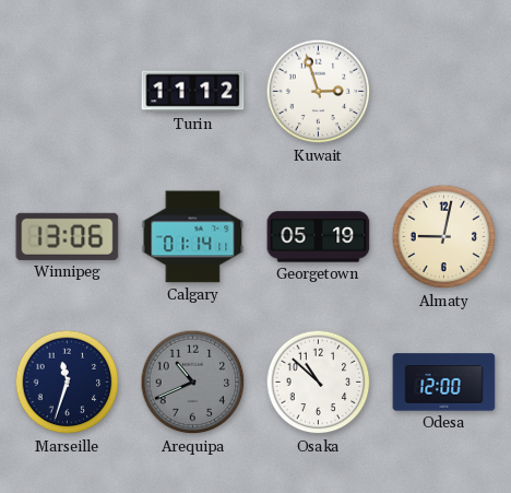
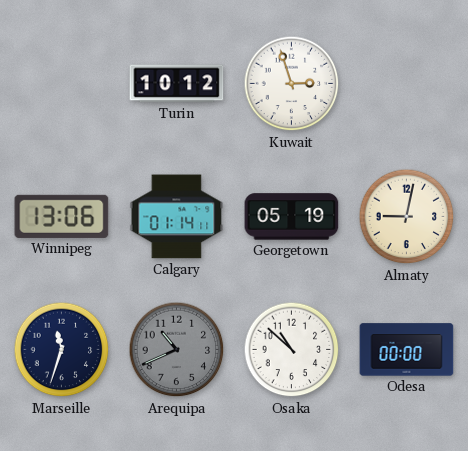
Turin: 11:12 -> 10:12
Odesa: 12:00 -> 00:00
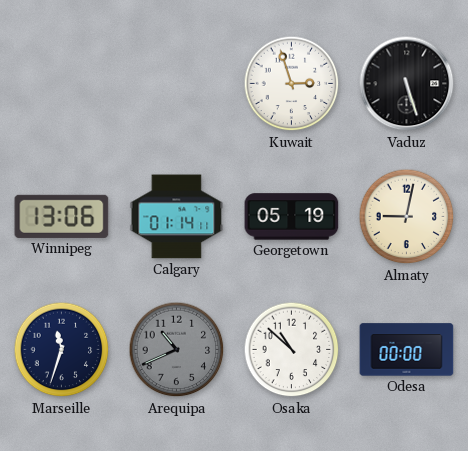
Turin: 10:12 -> none
Vaduz: none -> 5:27
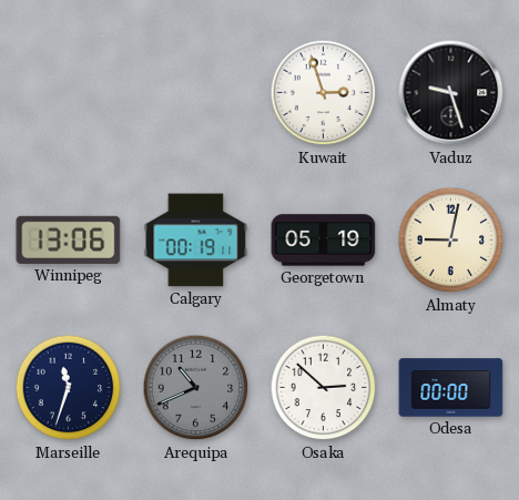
Vaduz: 5:27 -> 9:27
Calgary: 01:14 -> 00:19
Osaka: 10:52 -> 2:52
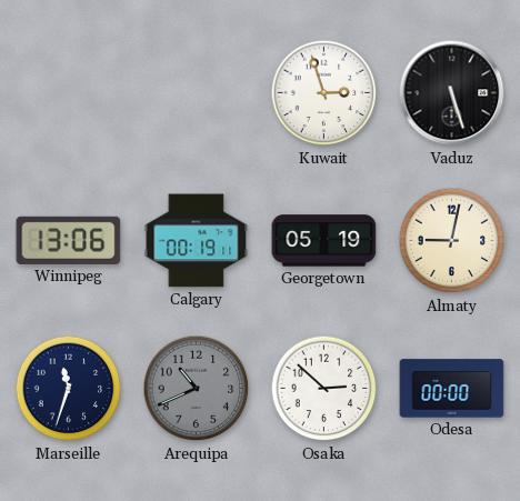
Vaduz: 9:27 -> 5:27
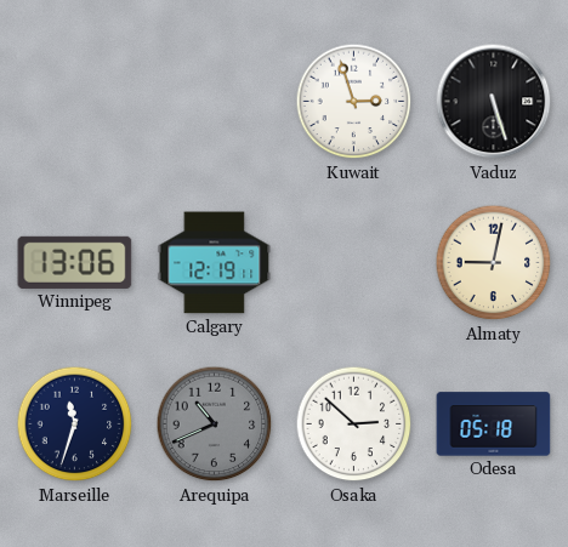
Calgary: 00:19 -> 12:19
Georgetown: 05:19 -> none
Odesa: 00:00 -> 05:18
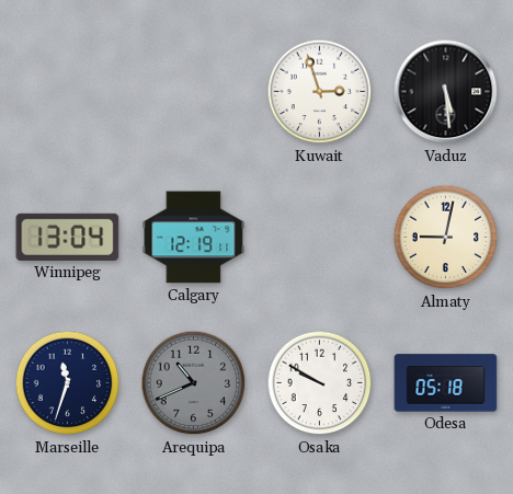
Vaduz: 5:27 -> 5:29
Winnipeg: 13:06 -> 13:04
Osaka: 2:52 -> 9:50
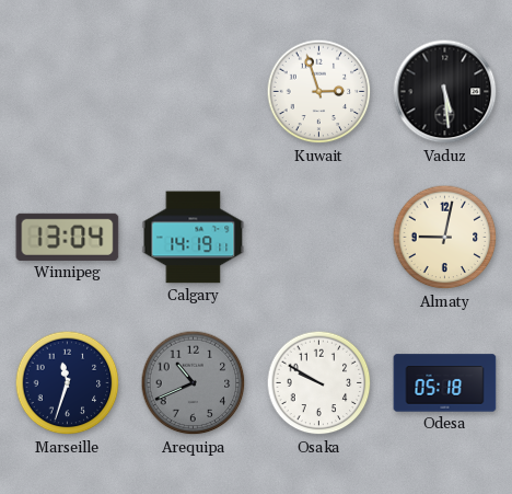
Calgary: 12:19 -> 14:19
